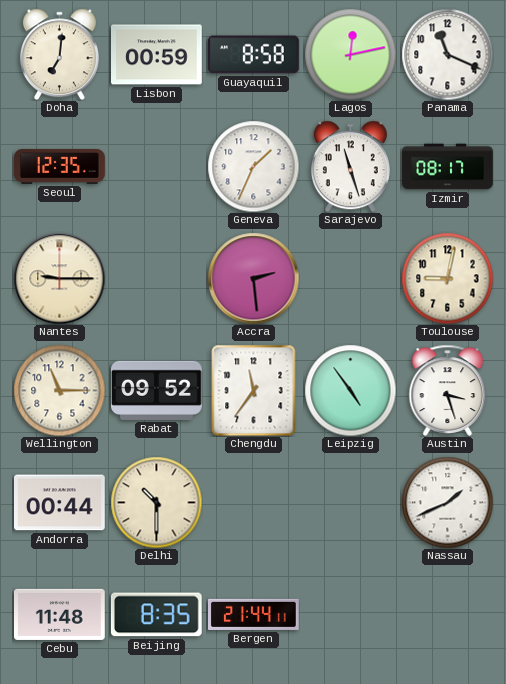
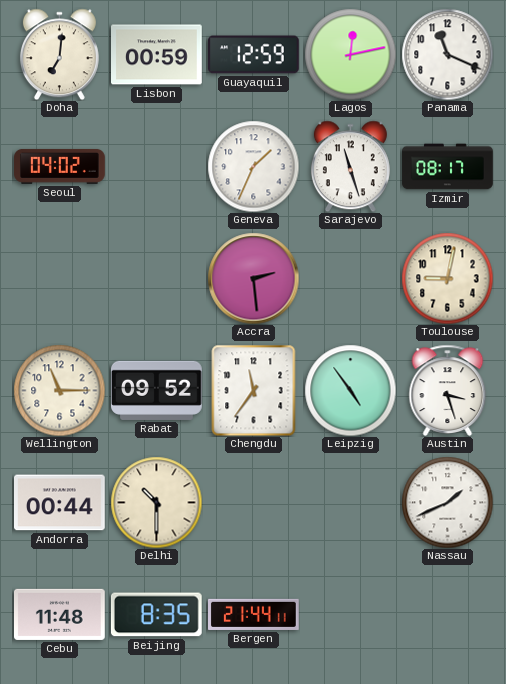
Guayaquil: 8:58 -> 12:59
Seoul: 12:35 -> 04:02
Nantes: 9:15 -> none
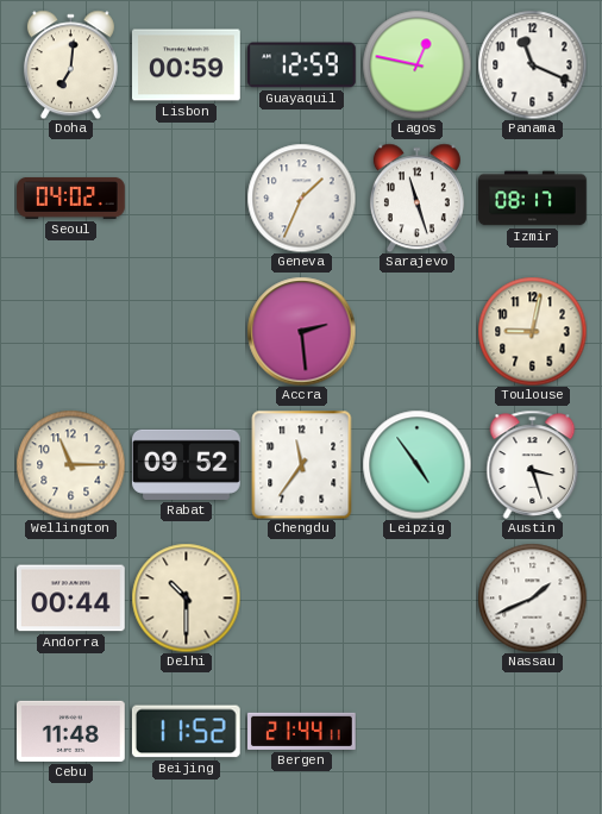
Lagos: 12:13 -> 12:47
Beijing: 8:35 -> 11:52
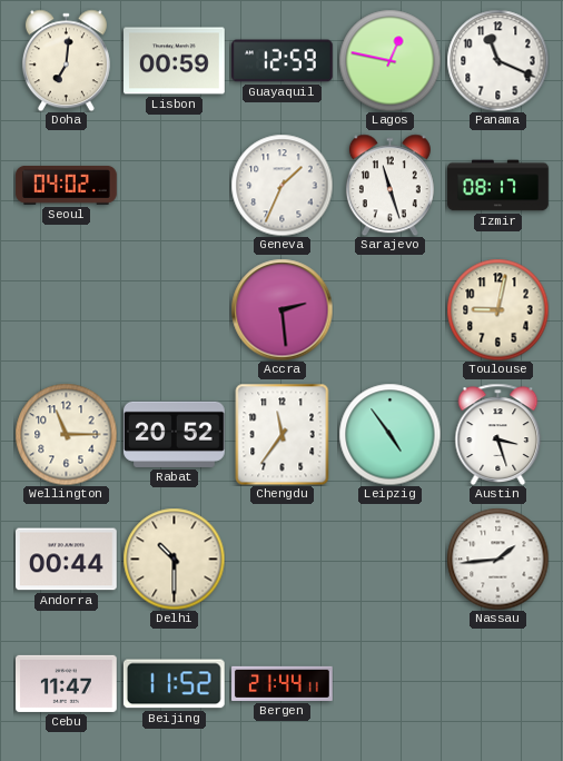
Rabat: 09:52 -> 20:52
Nassau: 1:41 -> 1:44
Cebu: 11:48 -> 11:47
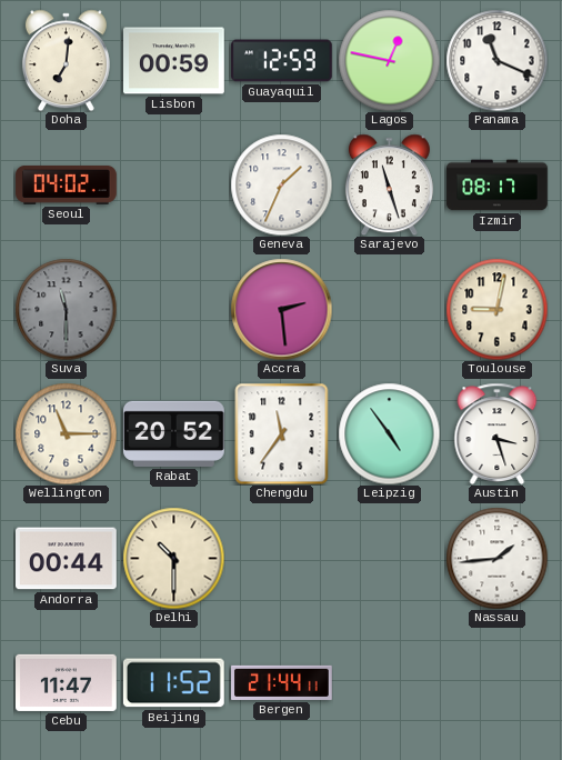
Suva: none -> 11:30
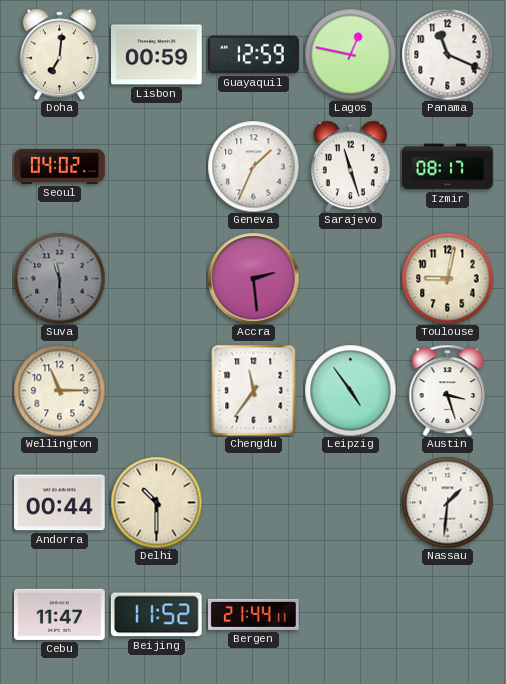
Rabat: 20:52 -> none
Nassau: 1:44 -> 1:31
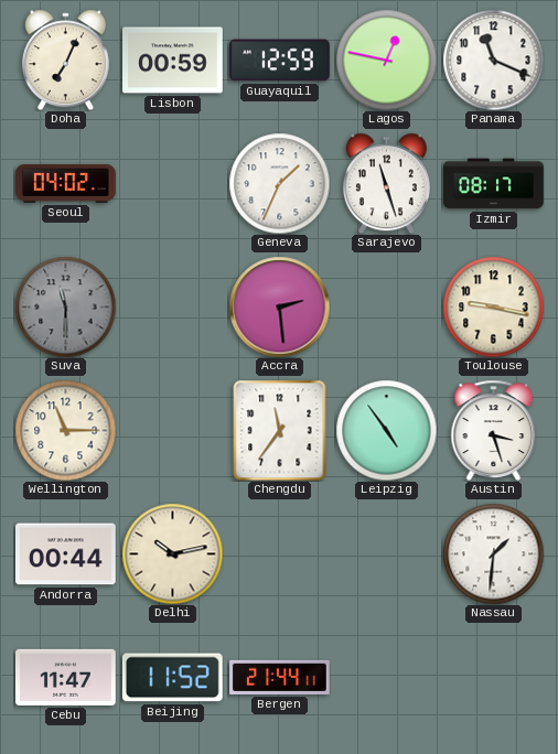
Doha: 7:01 -> 7:04
Toulouse: 9:02 -> 9:17
Delhi: 10:30 -> 10:13
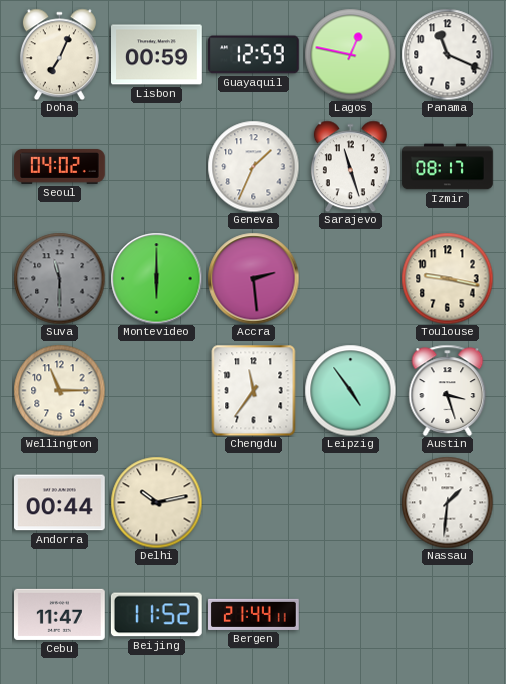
Montevideo: none -> 6:00
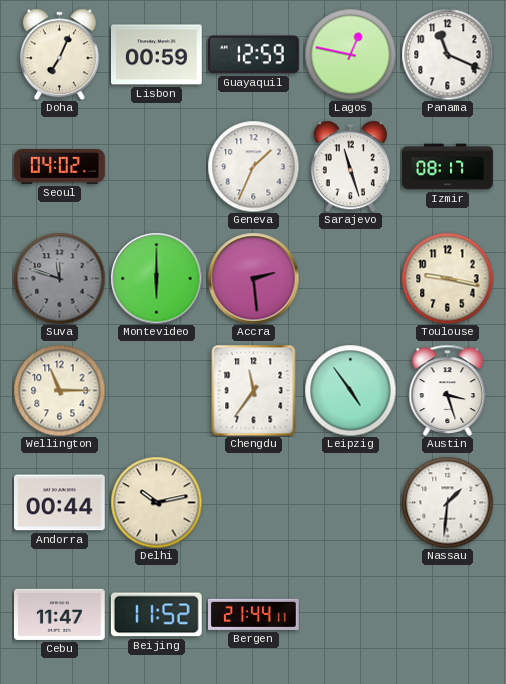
Suva: 11:30 -> 11:48
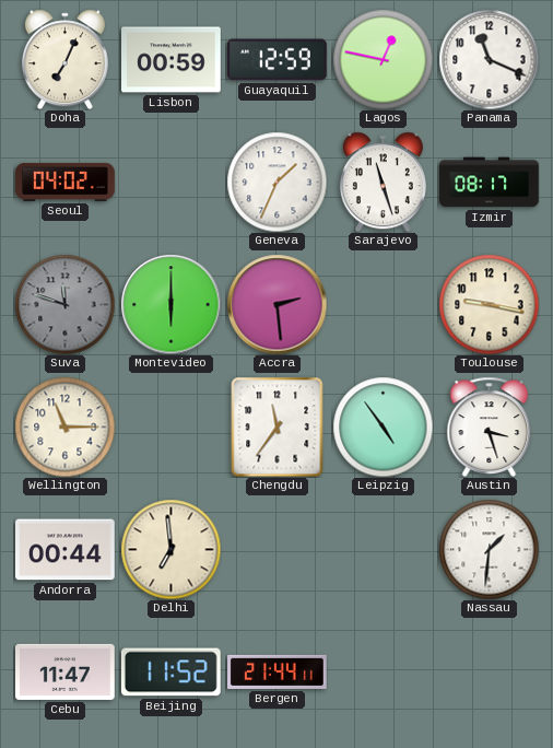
Delhi: 10:13 -> 6:59
